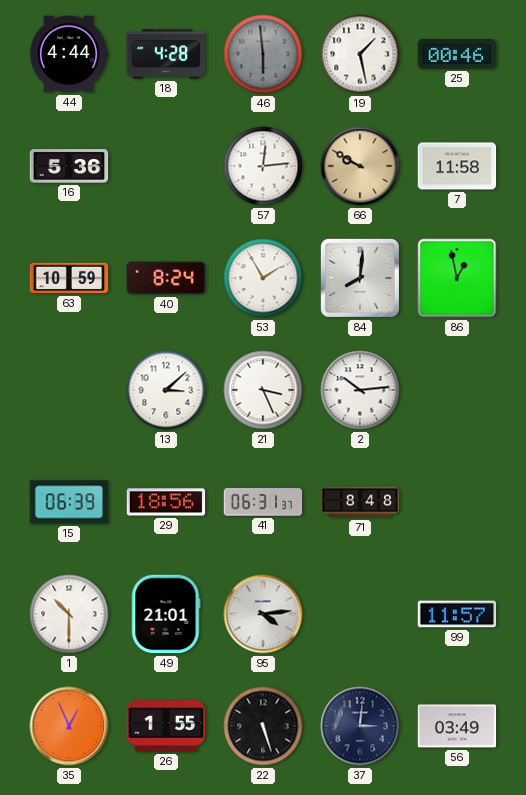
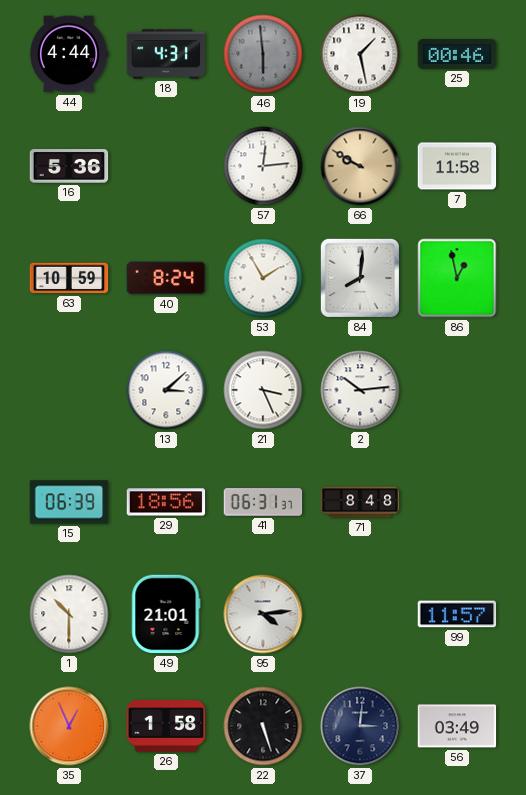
18: 4:28 -> 4:31
26: 1:55 -> 1:58
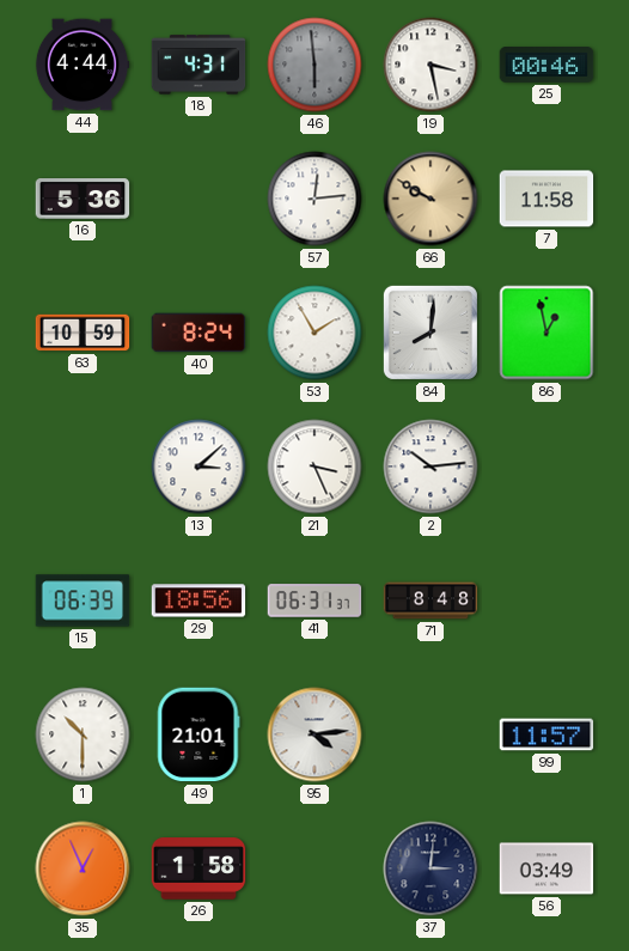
19: 1:28 -> 3:28
22: 5:27 -> none
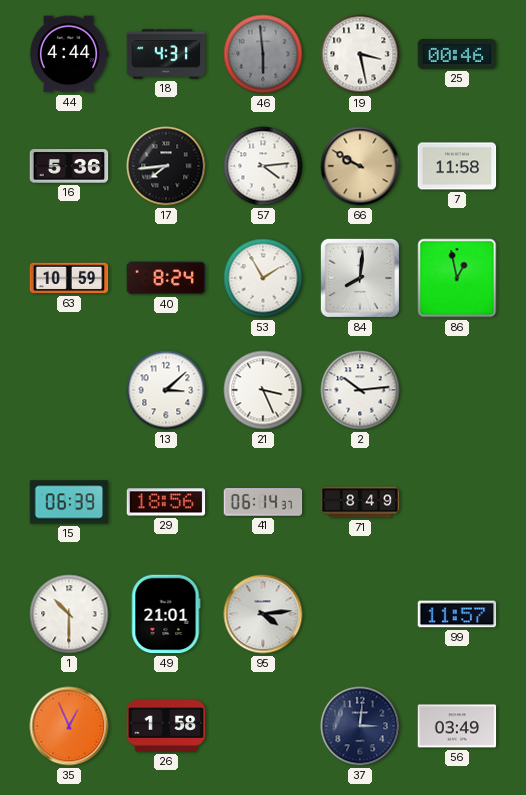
17: none -> 7:44
57: 12:14 -> 4:14
41: 06:31 -> 06:14
71: 8:48 -> 8:49
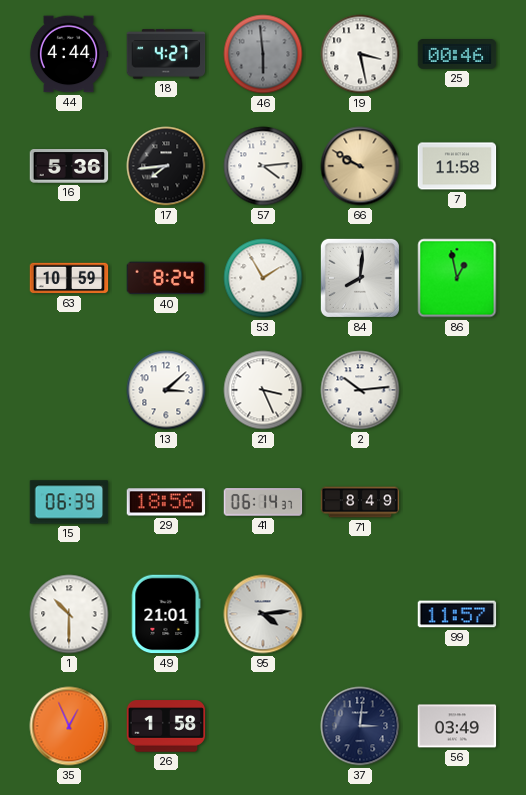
18: 4:31 -> 4:27
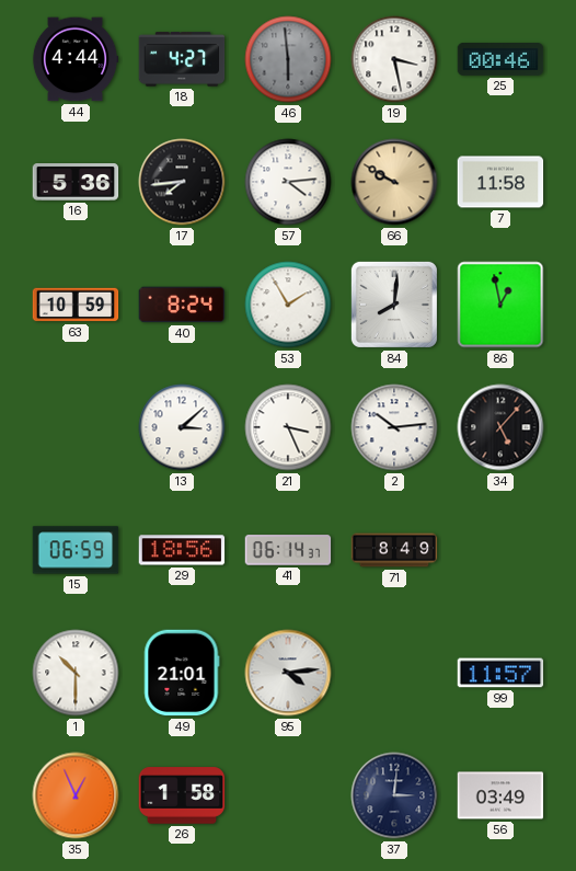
34: none -> 5:07
15: 06:39 -> 06:59
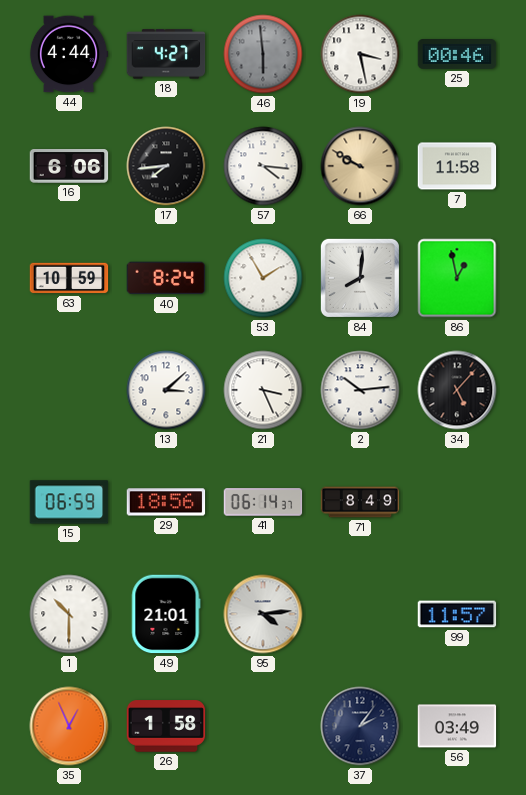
16: 5:36 -> 6:06
57: 4:14 -> 4:16
37: 3:01 -> 2:06
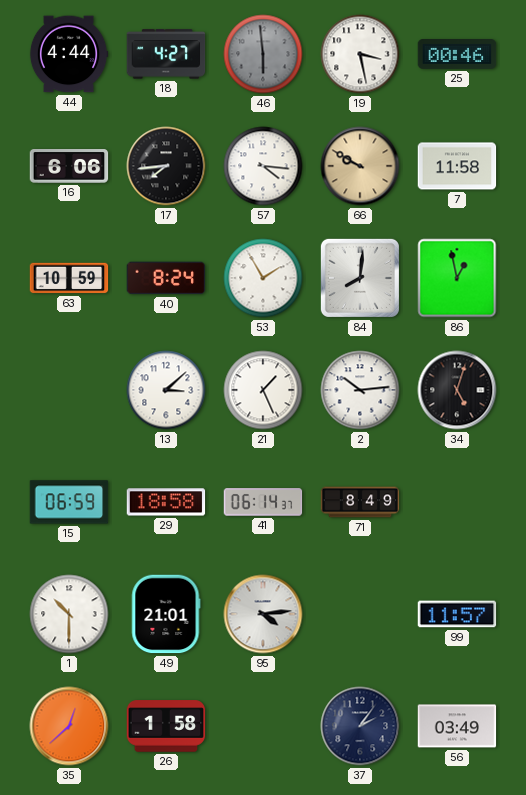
21: 3:26 -> 1:26
34: 5:07 -> 5:03
29: 18:56 -> 18:58
35: 12:56 -> 12:38
